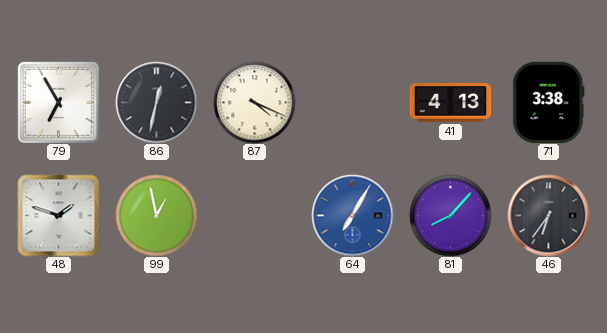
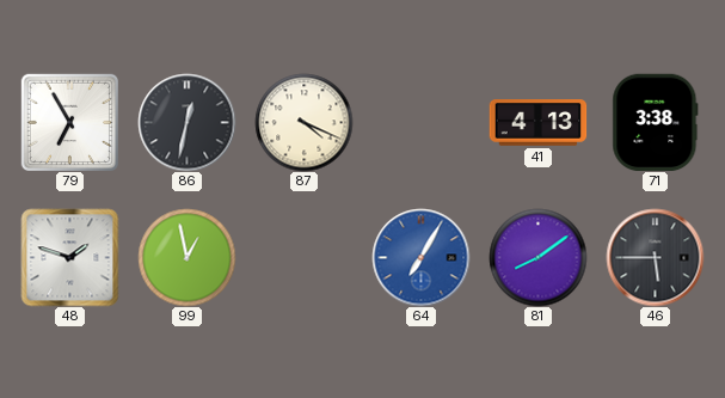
81: 8:07 -> 8:09
46: 6:36 -> 5:45
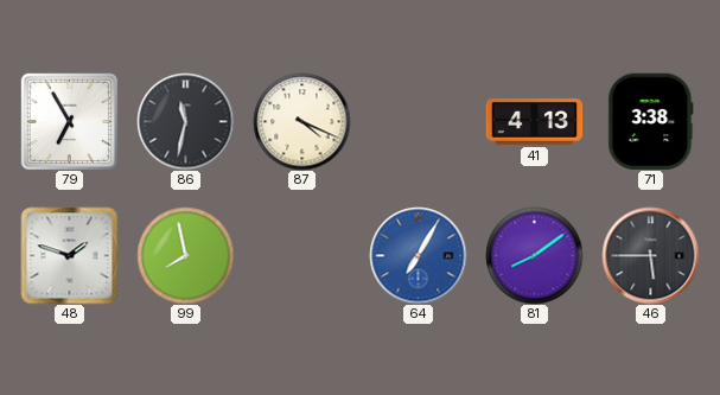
86: 12:32 -> 11:32
99: 12:58 -> 7:58
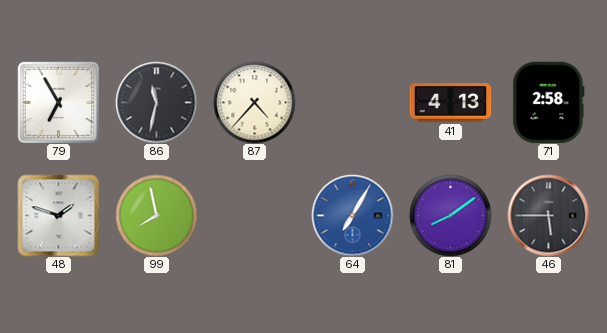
87: 4:19 -> 4:37
71: 3:38 -> 2:58
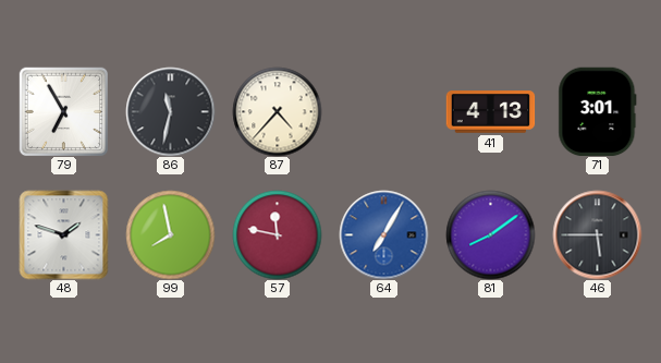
71: 2:58 -> 3:01
57: none -> 11:47
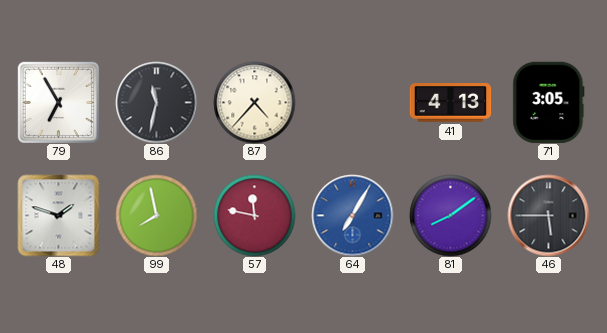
71: 3:01 -> 3:05
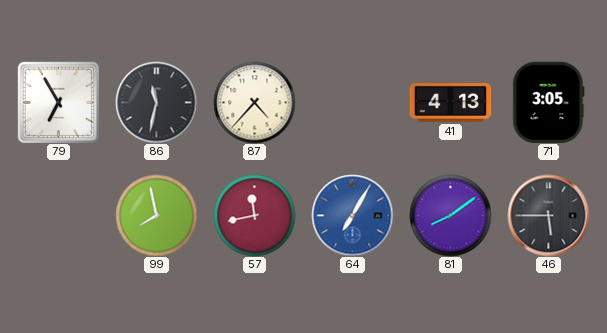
48: 1:48 -> none
57: 11:47 -> 11:43
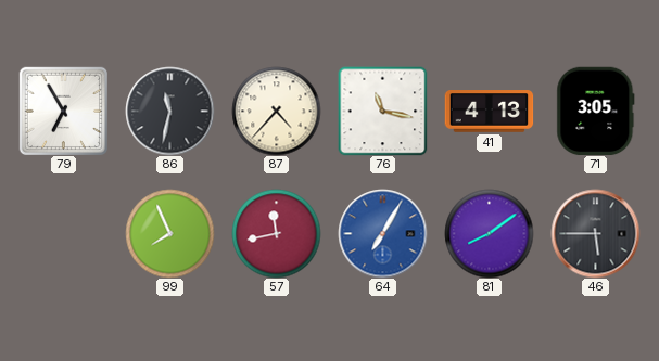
76: none -> 11:17
99: 7:58 -> 7:56
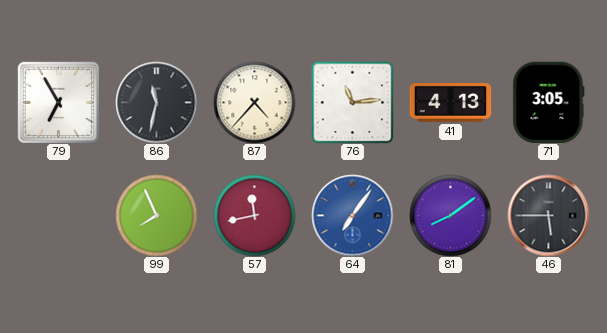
76: 11:17 -> 11:14
64: 7:05 -> 7:06
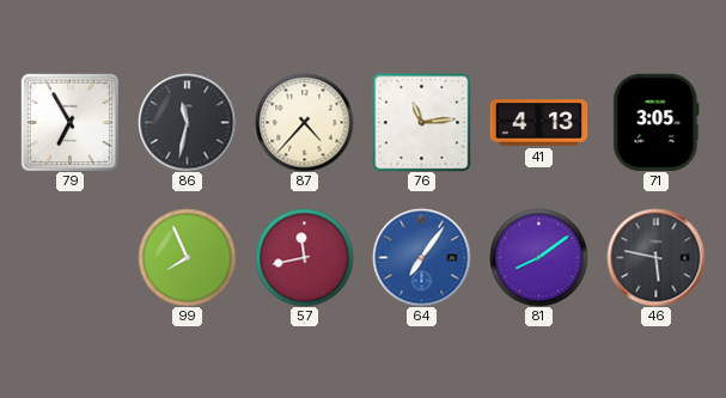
46: 5:45 -> 5:47
